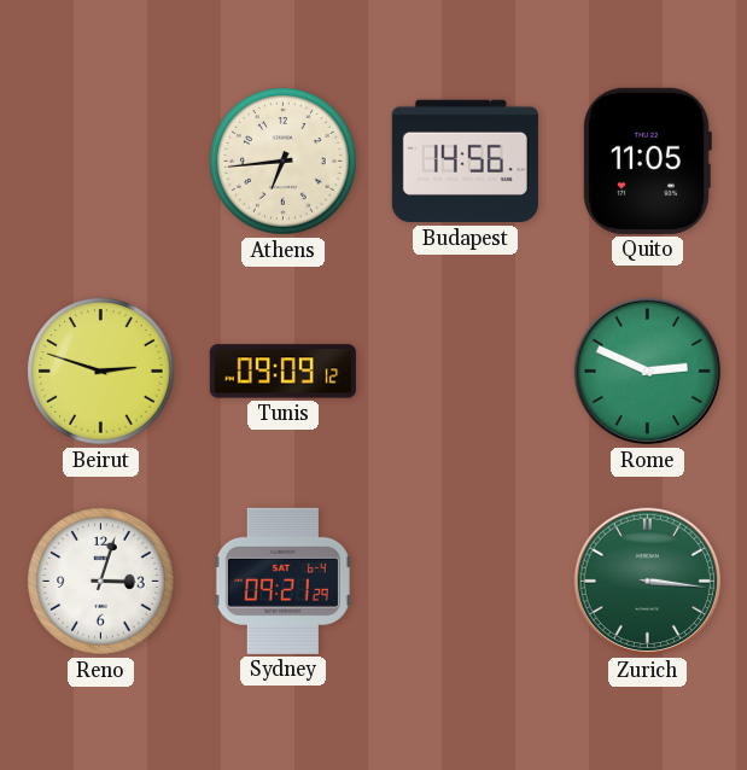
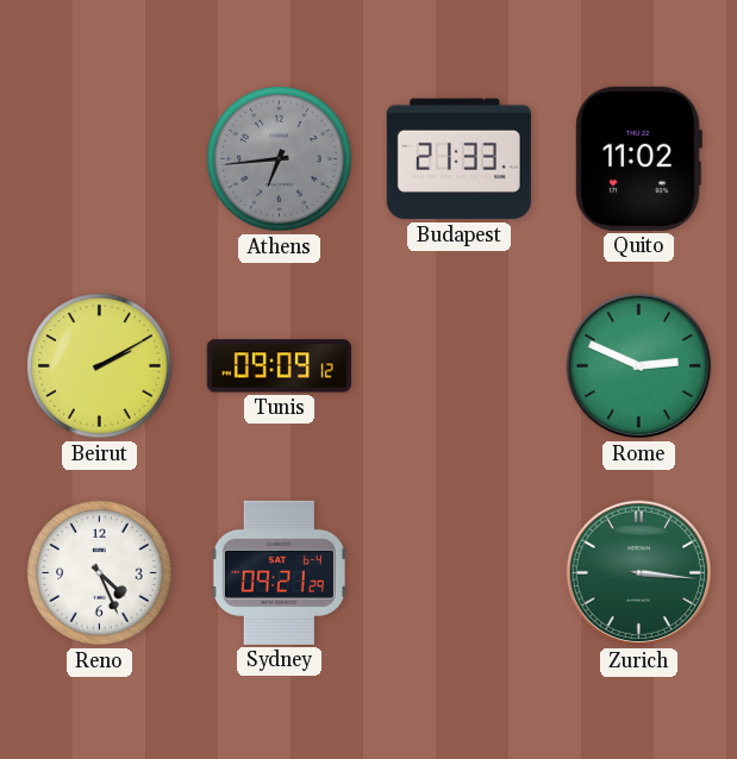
Athens dial: cream -> grey
Budapest: 14:56 -> 21:33
Quito: 11:05 -> 11:02
Beirut: 2:48 -> 2:10
Reno: 3:03 -> 4:26
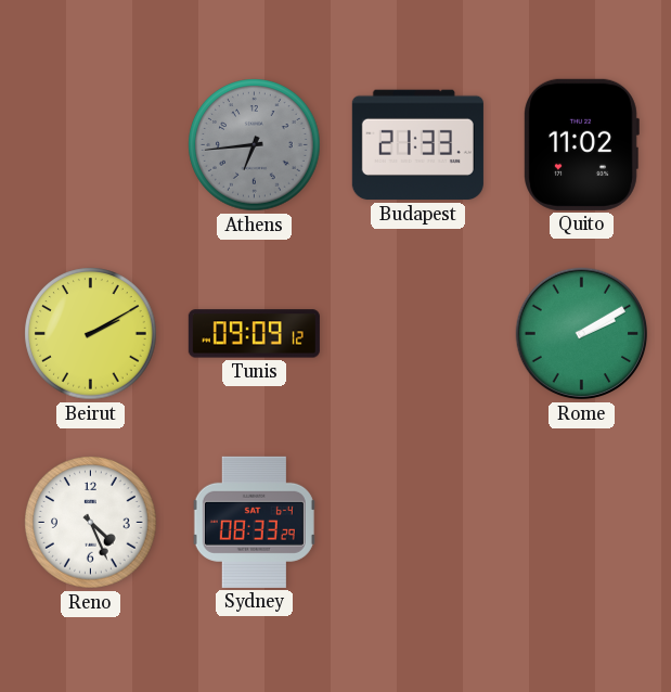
Rome: 2:49 -> 2:10
Sydney: 09:21 -> 08:33
Zurich: 3:16 -> none
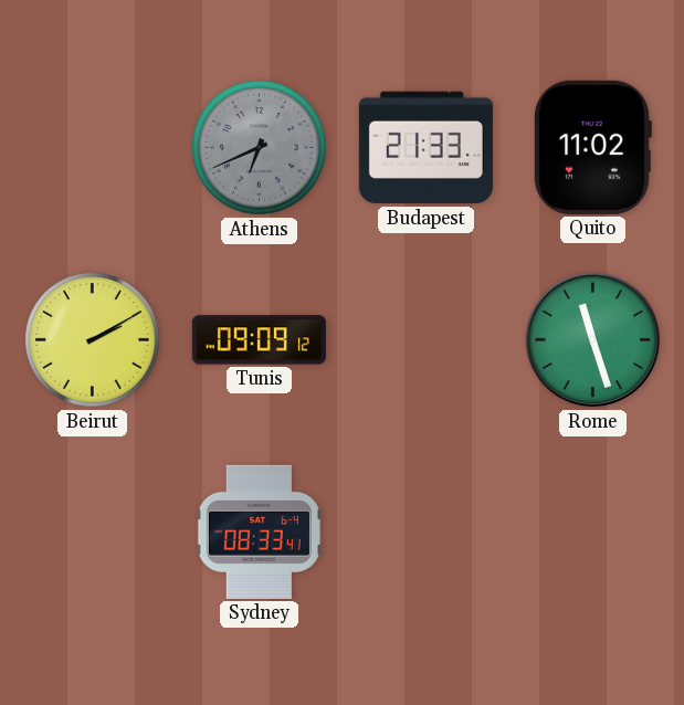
Athens: 6:44 -> 6:41
Rome: 2:10 -> 11:27
Reno: 4:26 -> none
Sydney: 08:33:29 -> 08:33:41
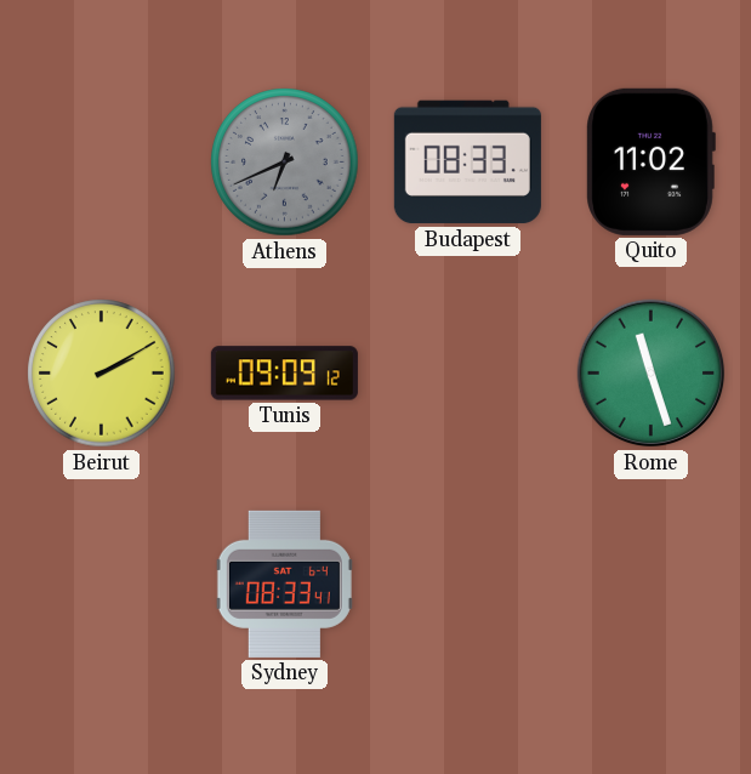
Budapest: 21:33 -> 08:33
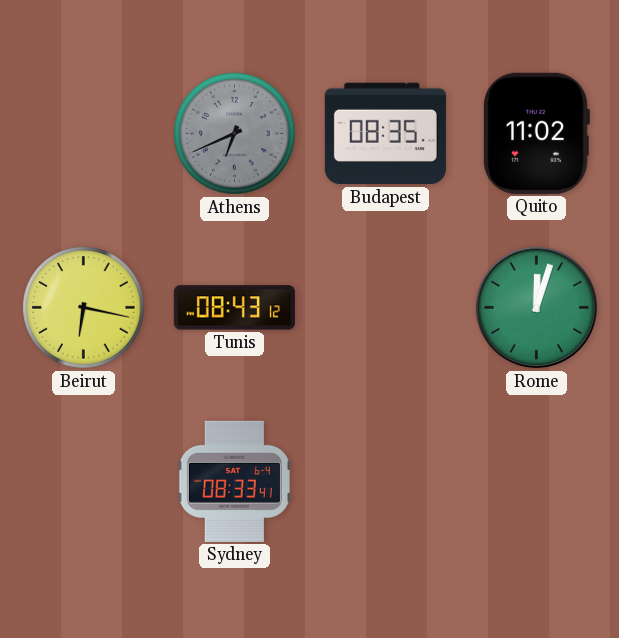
Budapest: 08:33 -> 08:35
Beirut: 2:10 -> 6:17
Tunis: 09:09 -> 08:43
Rome: 11:27 -> 12:03
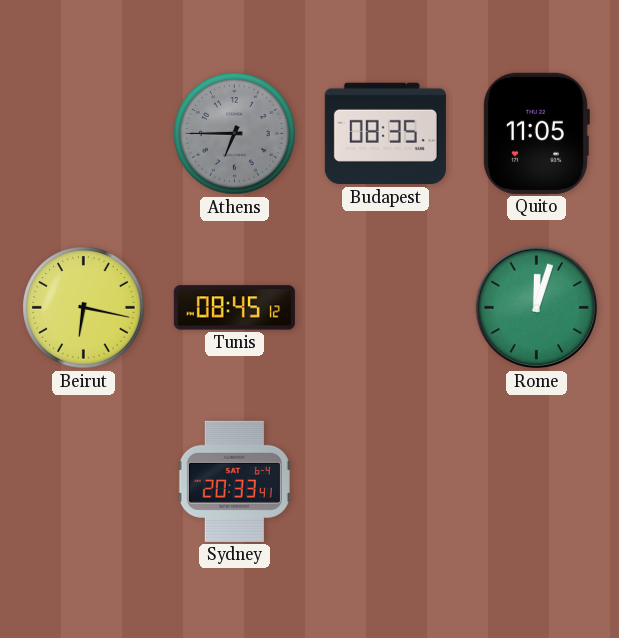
Athens: 6:41 -> 6:45
Quito: 11:02 -> 11:05
Tunis: 08:43 -> 08:45
Sydney: 08:33 -> 20:33
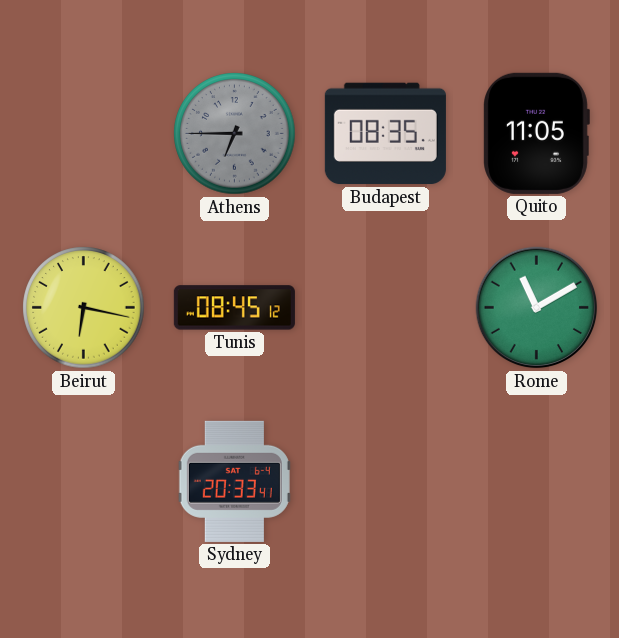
Rome: 12:03 -> 11:10
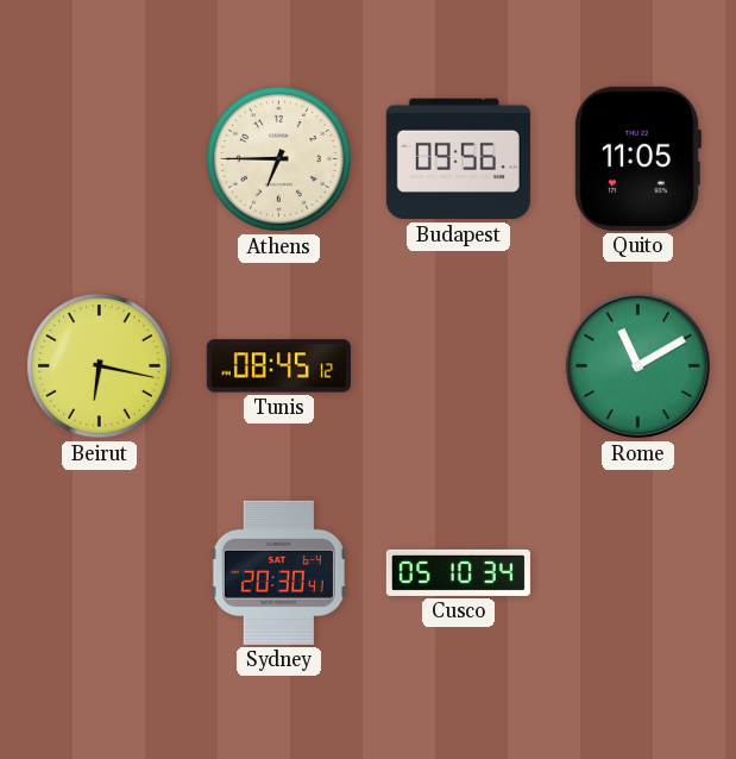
Athens dial: grey -> cream
Budapest: 08:35 -> 09:56
Sydney: 20:33 -> 20:30
Cusco: none -> 05:10
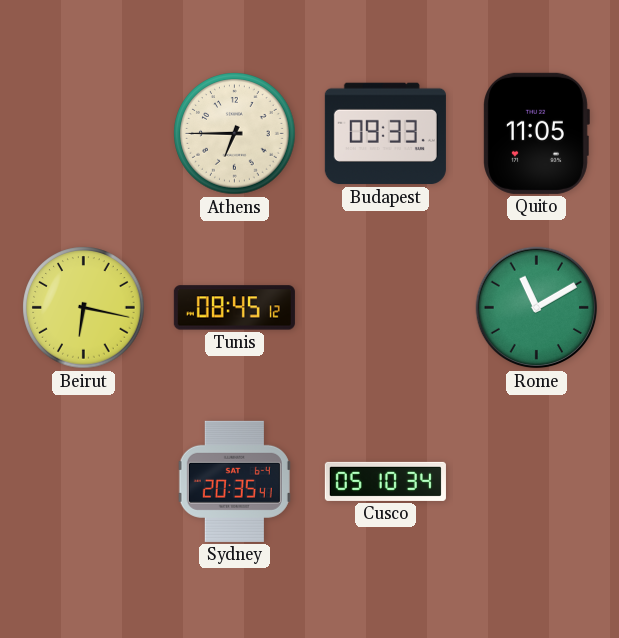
Budapest: 09:56 -> 09:33
Sydney: 20:30 -> 20:35
